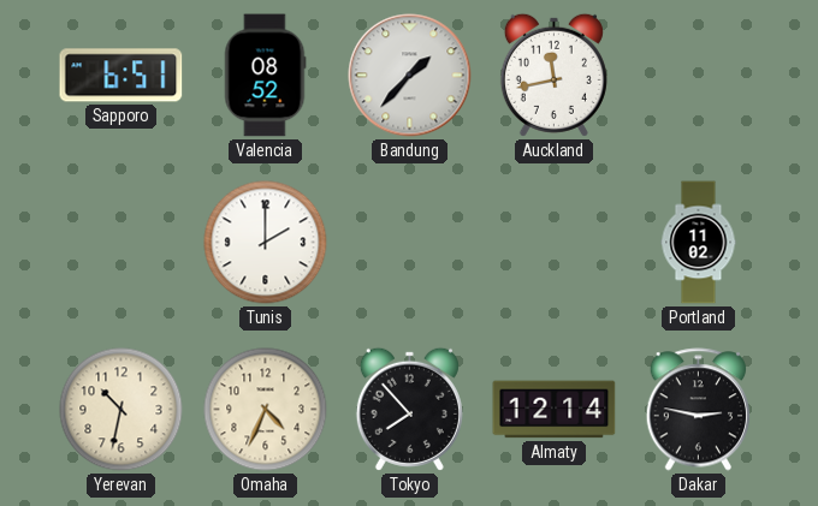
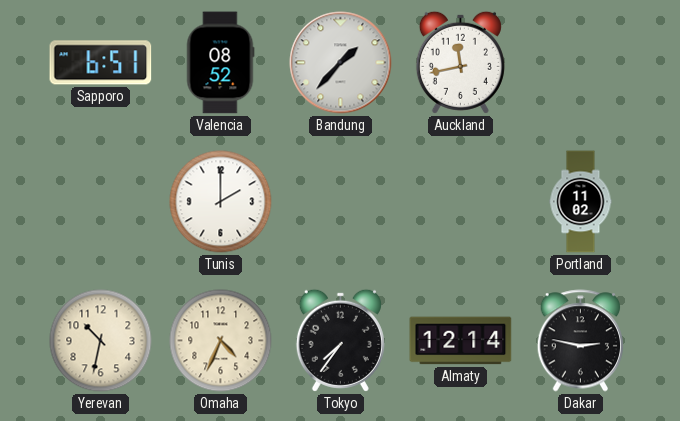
Tokyo: 7:53 -> 7:36
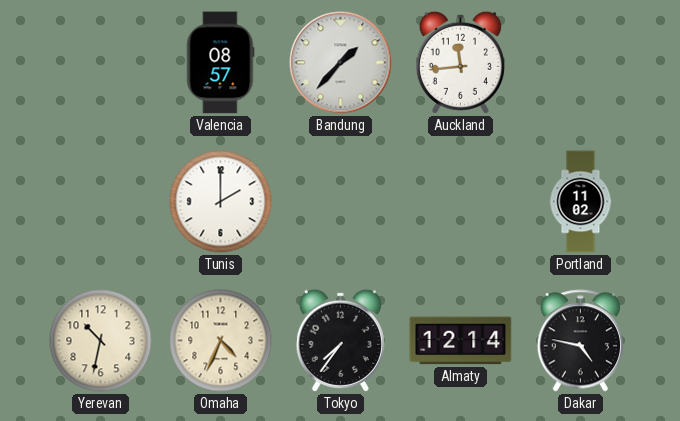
Sapporo: 6:51 -> none
Valencia: 08:52 -> 08:57
Auckland: 11:43 -> 11:44
Dakar: 2:47 -> 4:47
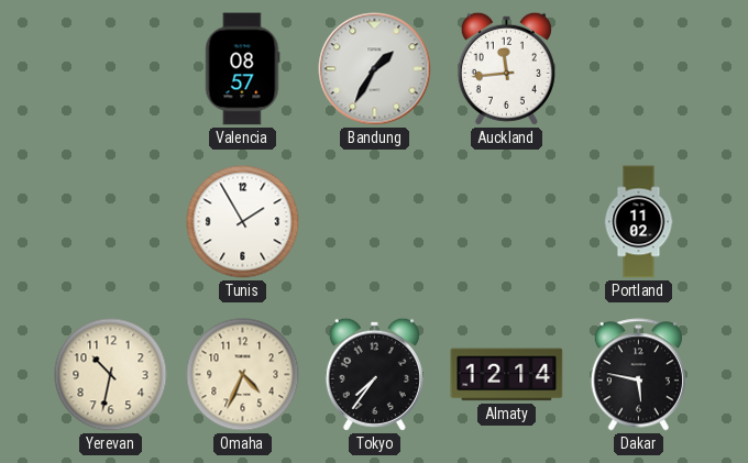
Bandung: 1:37 -> 1:35
Tunis: 2:00 -> 1:55
Dakar: 4:47 -> 5:47
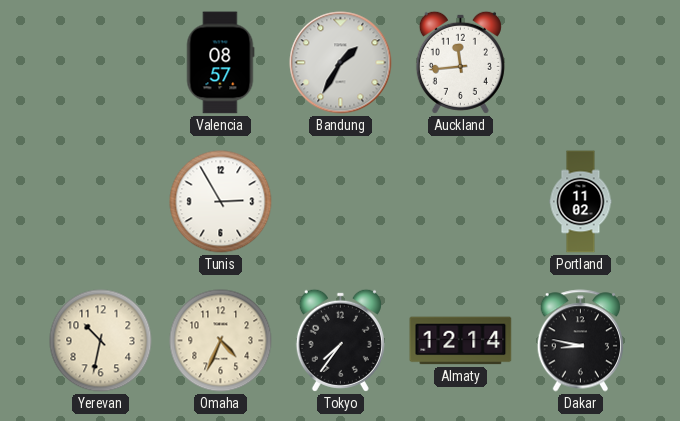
Tunis: 1:55 -> 2:55
Dakar: 5:47 -> 8:47
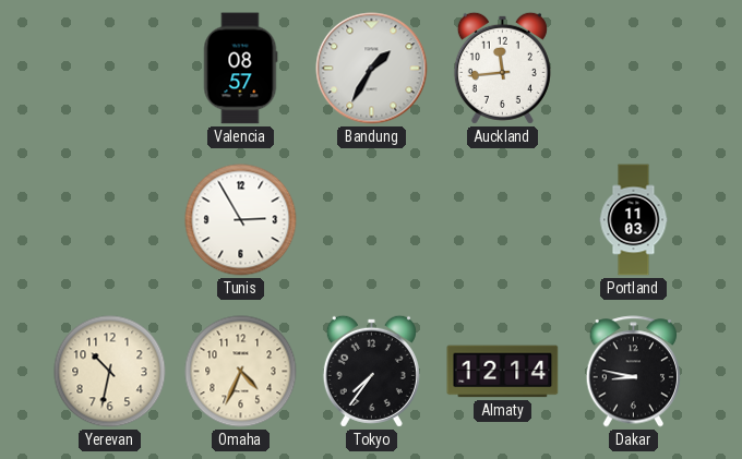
Portland: 11:02 -> 11:03
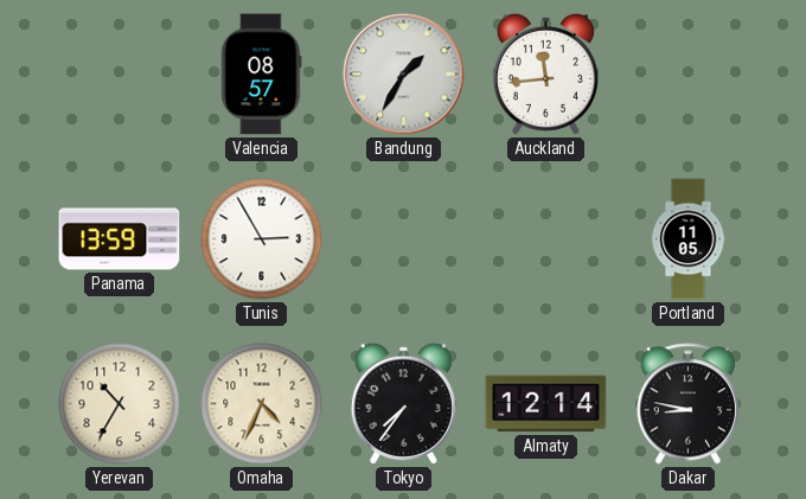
Panama: none -> 13:59
Portland: 11:03 -> 11:05
Yerevan: 10:32 -> 10:35
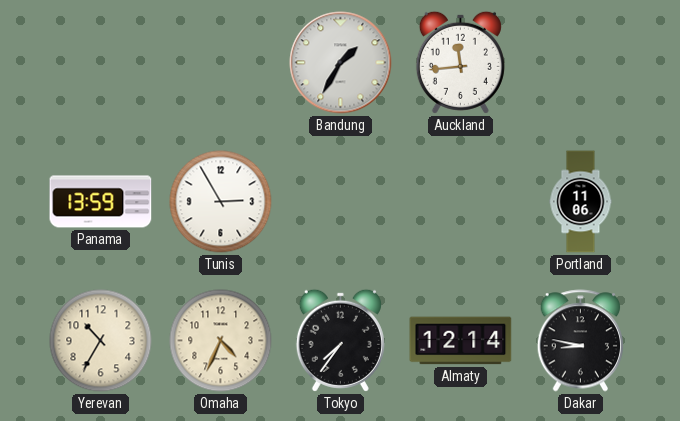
Valencia: 08:57 -> none
Portland: 11:05 -> 11:06
